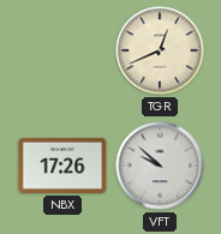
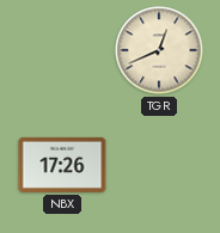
VFT: 9:52 -> none
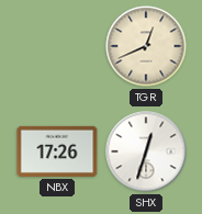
SHX: none -> 12:33
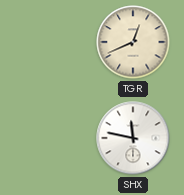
NBX: 17:26 -> none
SHX: 12:33 -> 11:47
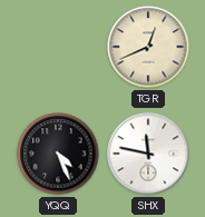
YQQ: none -> 4:26
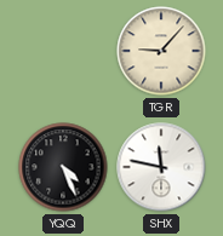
TGR: 12:41 -> 9:07
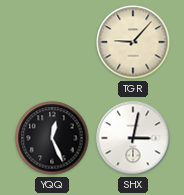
YQQ: 4:26 -> 12:26
SHX: 11:47 -> 3:02
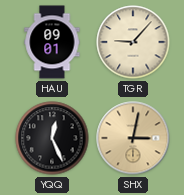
HAU: none -> 09:01
SHX dial: white -> champagne
